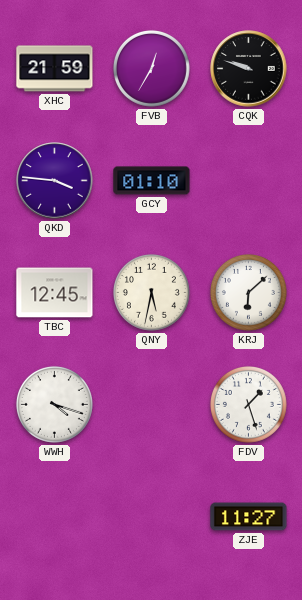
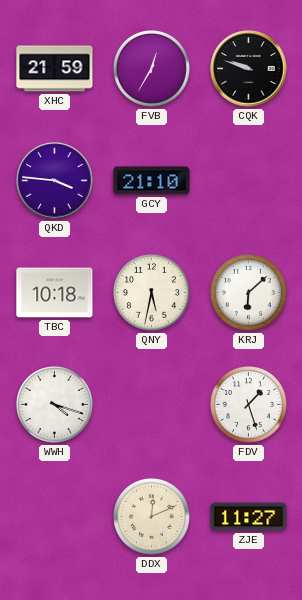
GCY: 01:10 -> 21:10
TBC: 12:45 -> 10:18
DDX: none -> 12:11
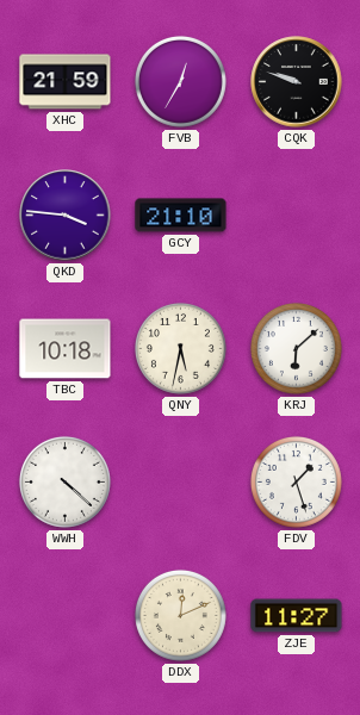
WWH: 4:18 -> 4:22
